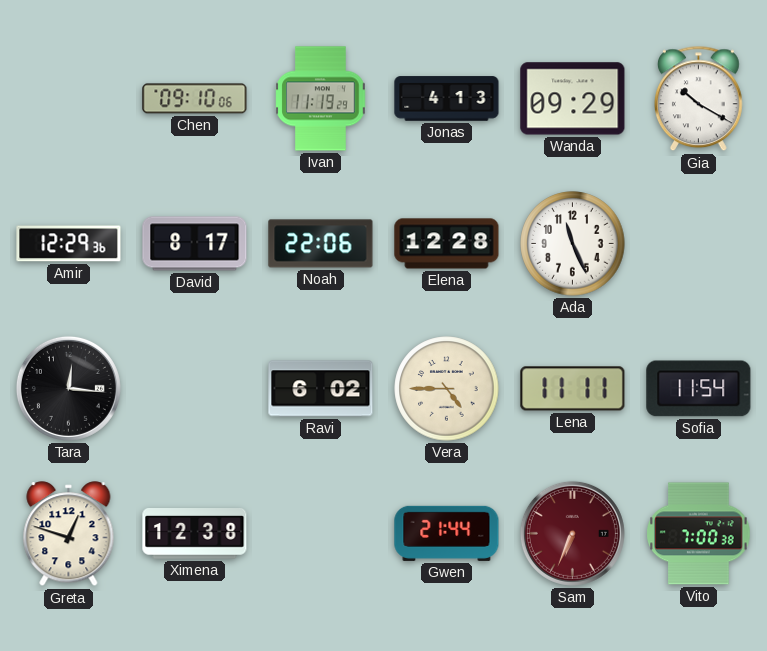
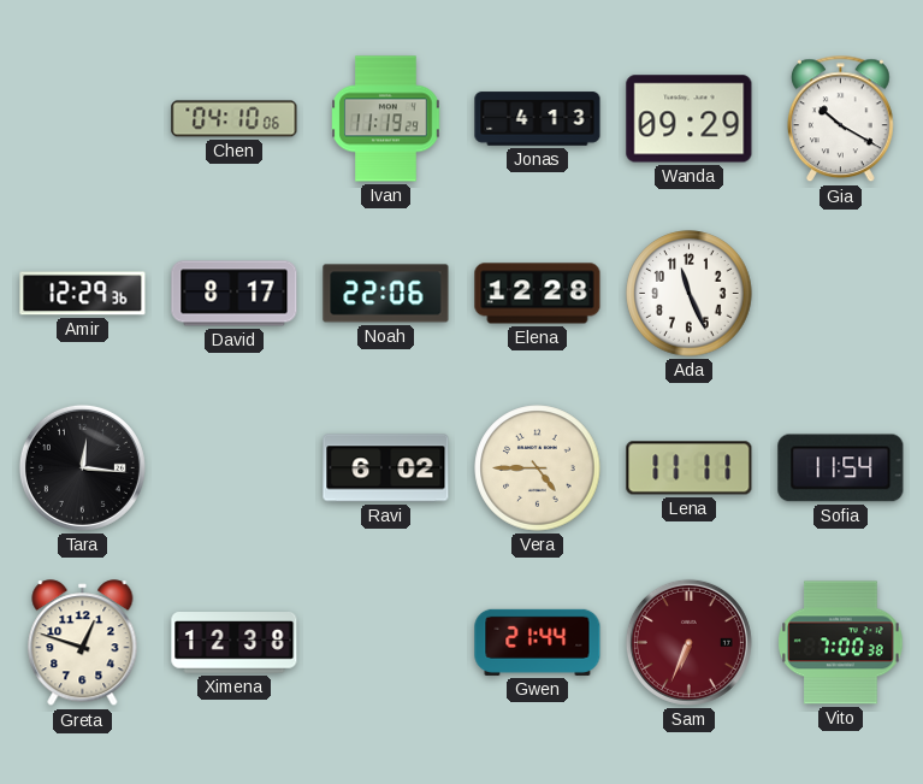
Chen: 09:10 -> 04:10
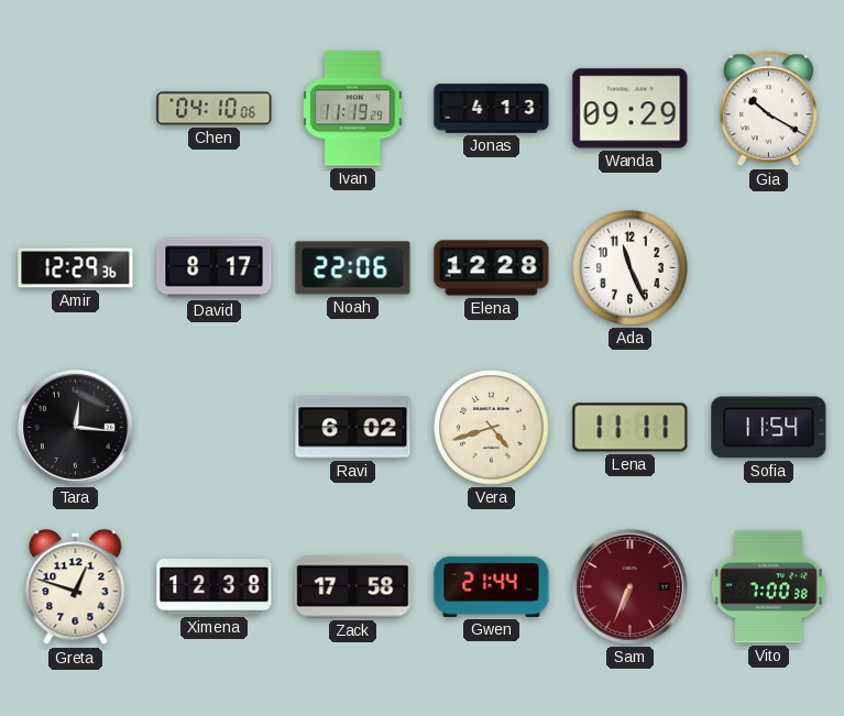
Vera: 4:45 -> 4:42
Zack: none -> 17:58
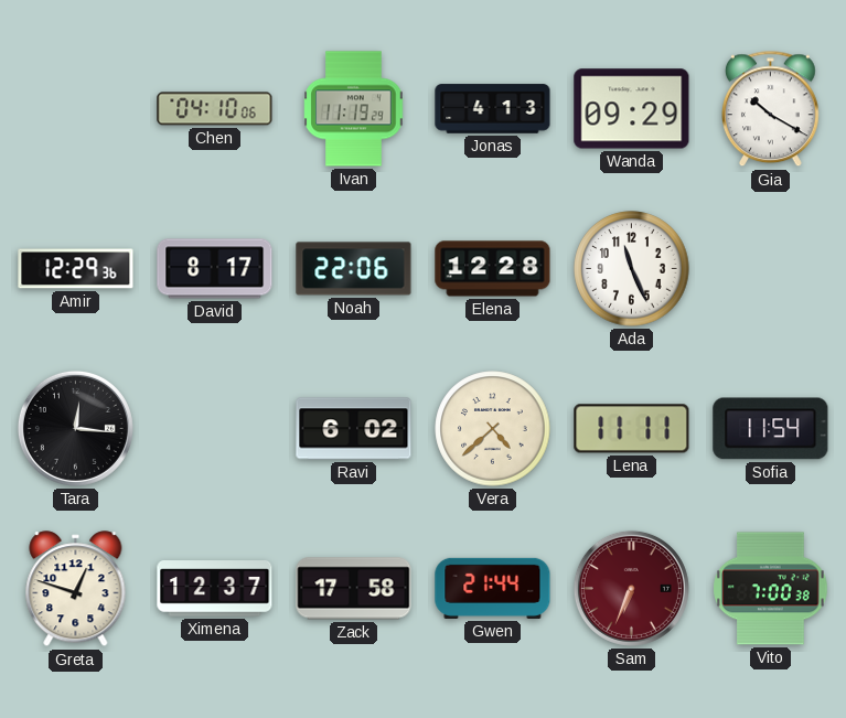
Vera: 4:42 -> 4:38
Ximena: 12:38 -> 12:37
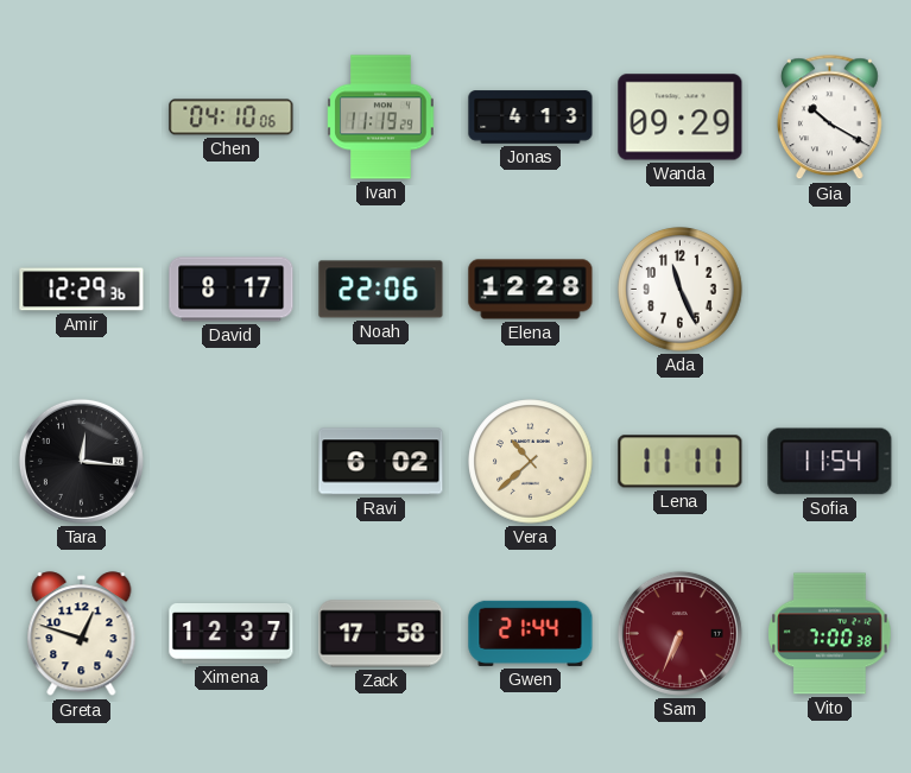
Vera: 4:38 -> 10:38
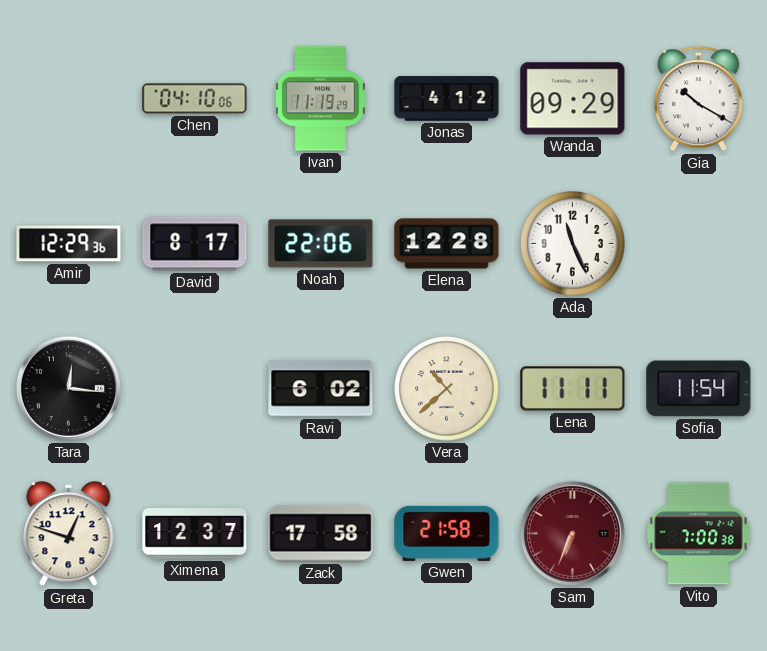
Jonas: 4:13 -> 4:12
Gwen: 21:44 -> 21:58
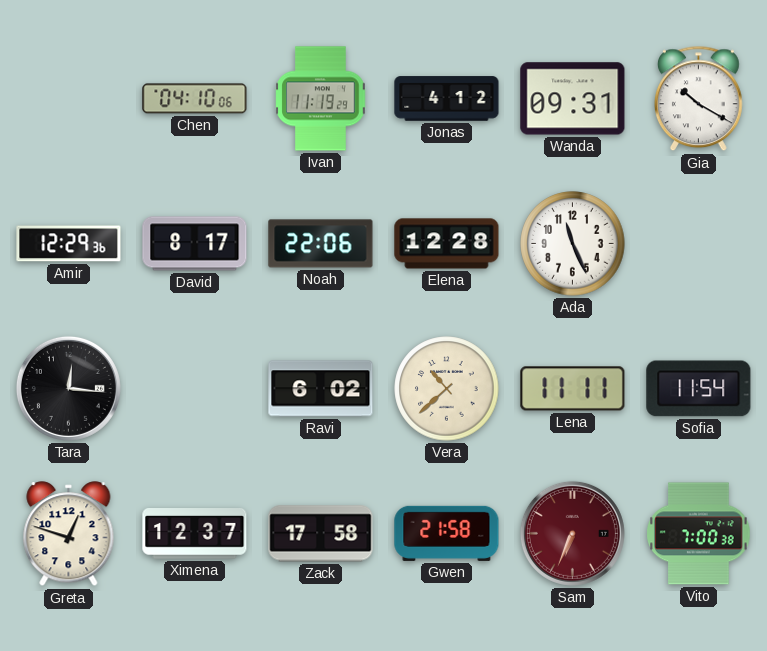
Wanda: 09:29 -> 09:31
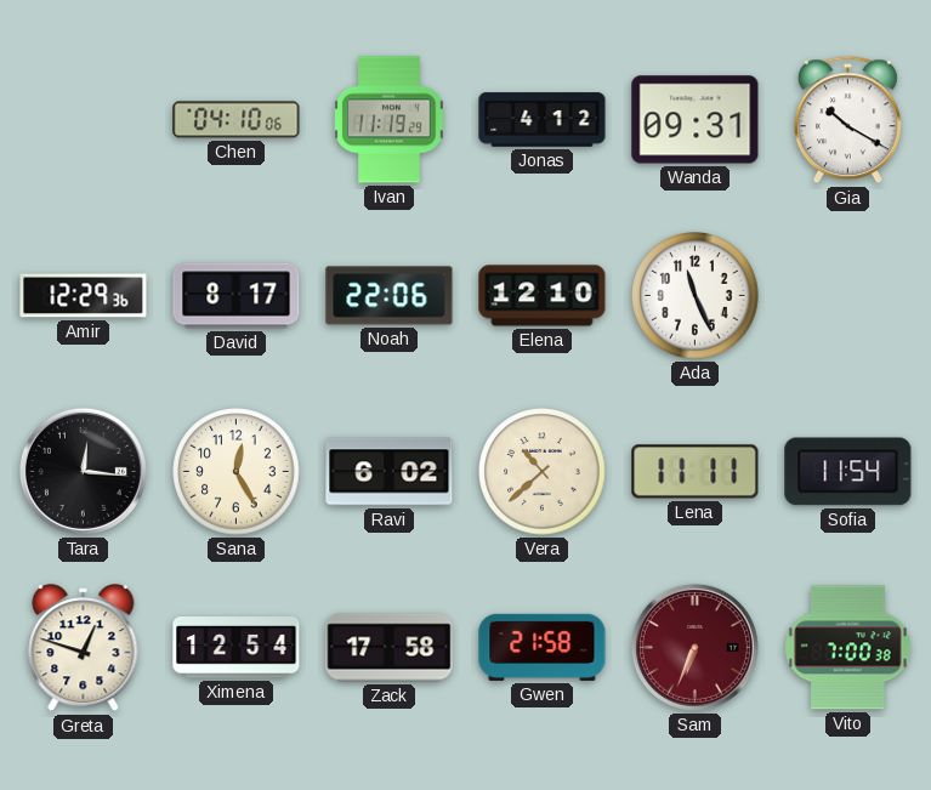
Elena: 12:28 -> 12:10
Sana: none -> 12:25
Ximena: 12:37 -> 12:54
